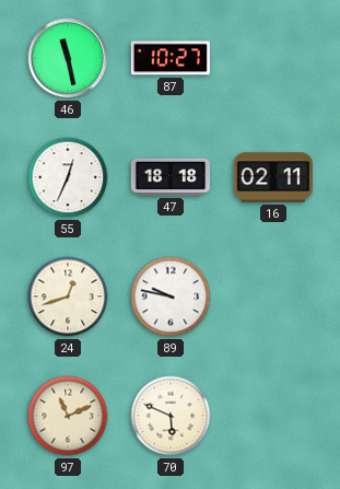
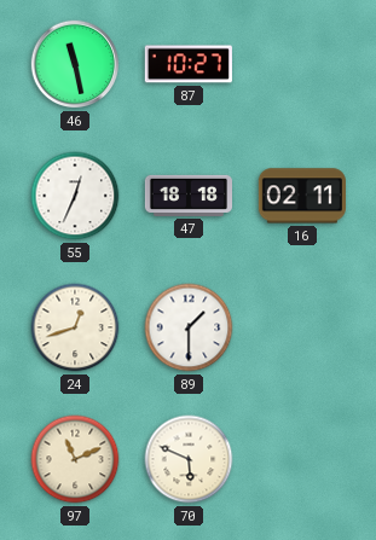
89: 9:47 -> 1:30
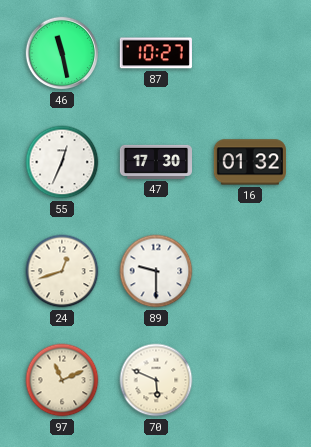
47: 18:18 -> 17:30
16: 02:11 -> 01:32
89: 1:30 -> 9:30
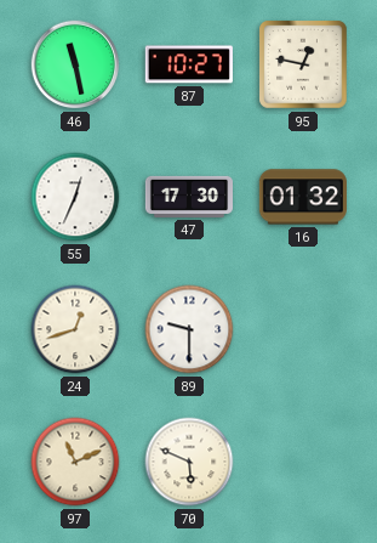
95: none -> 12:47
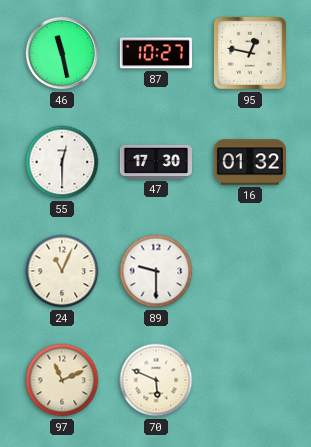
55: 12:34 -> 12:30
24: 12:42 -> 11:04
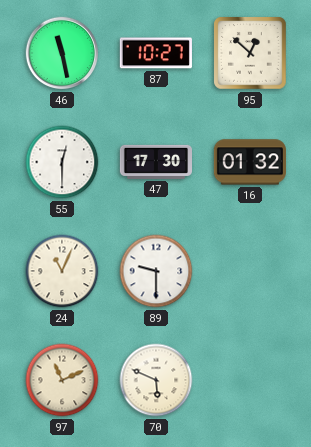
95: 12:47 -> 12:52
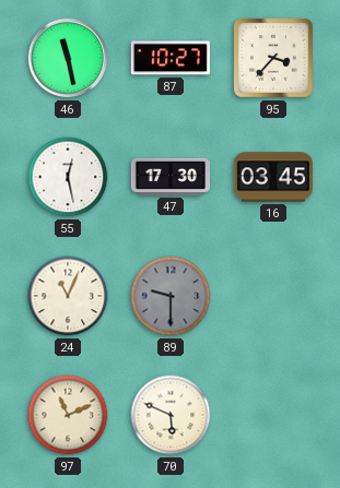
95: 12:52 -> 3:37
55: 12:30 -> 12:28
16: 01:32 -> 03:45
89 dial: white -> grey
